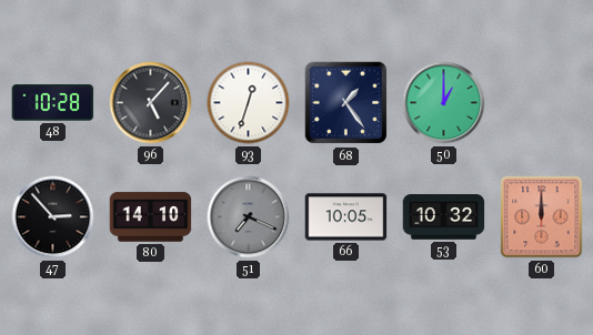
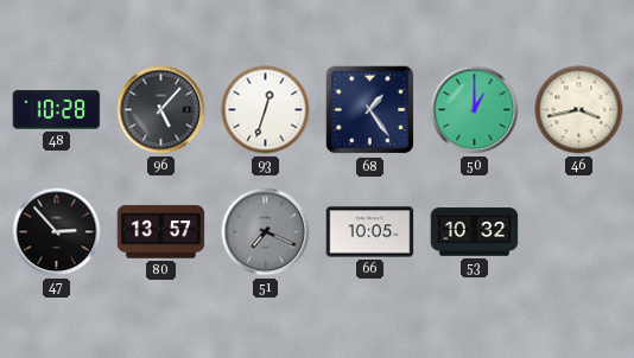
46: none -> 3:43
80: 14:10 -> 13:57
60: 12:00 -> none
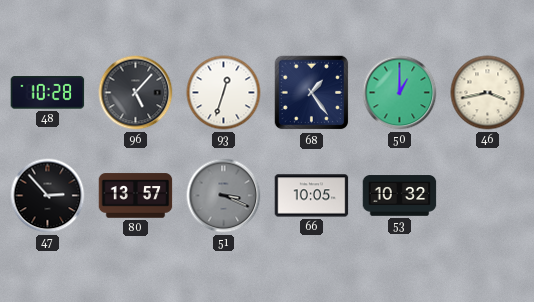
51: 7:19 -> 3:19
